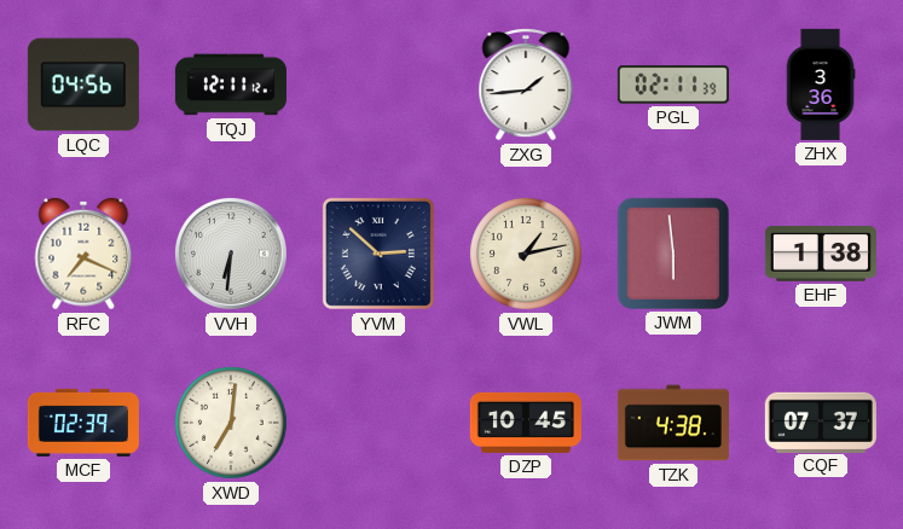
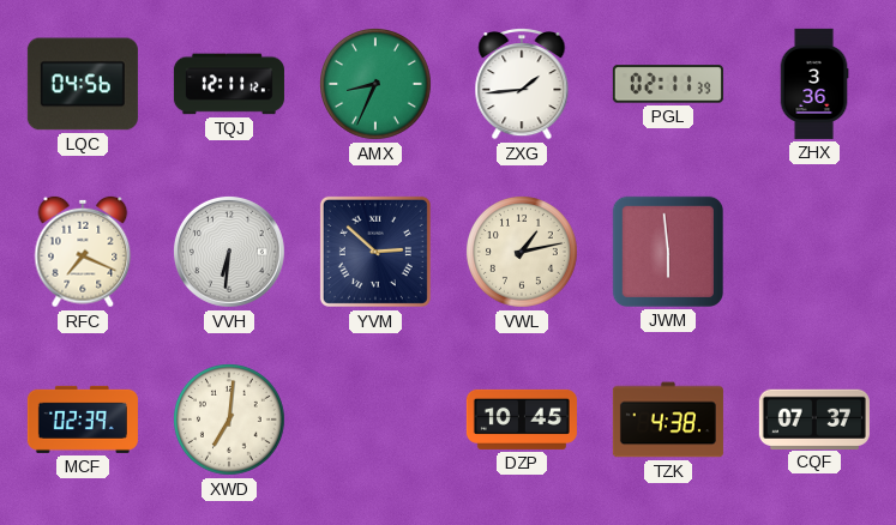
AMX: none -> 8:34
EHF: 1:38 -> none
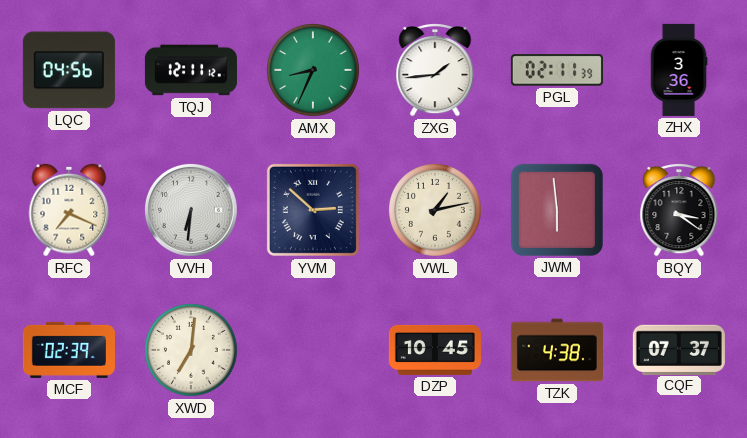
BQY: none -> 3:21
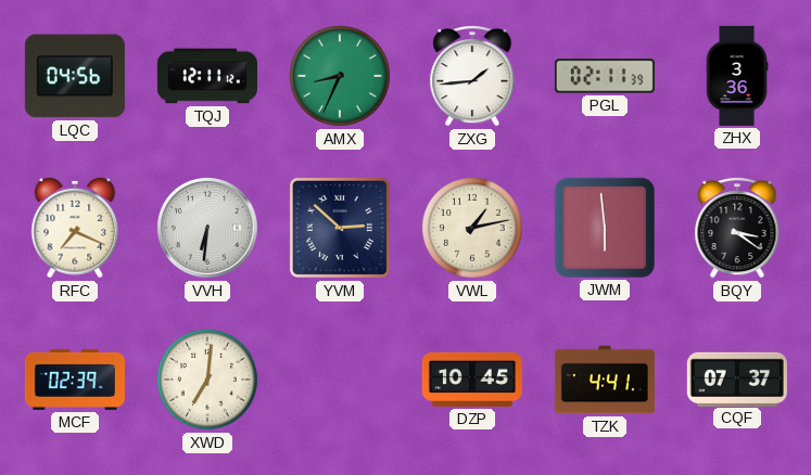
TZK: 4:38 -> 4:41
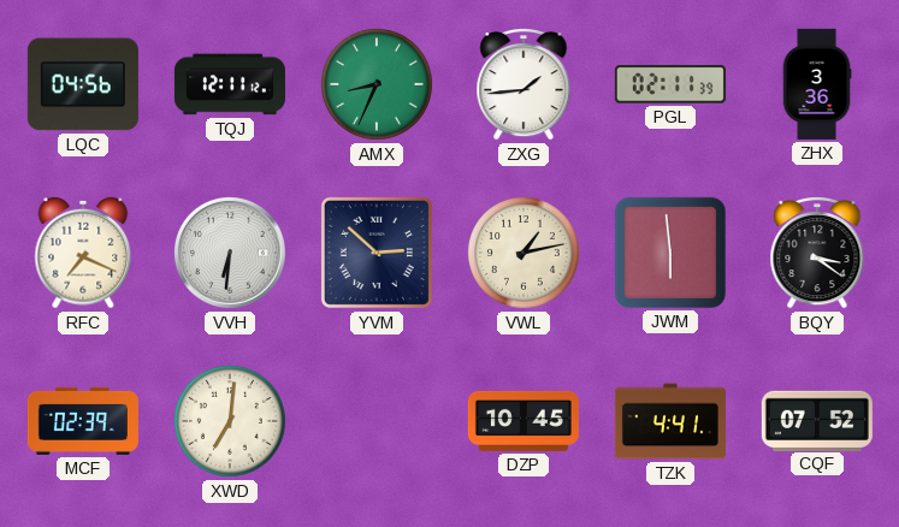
CQF: 07:37 -> 07:52
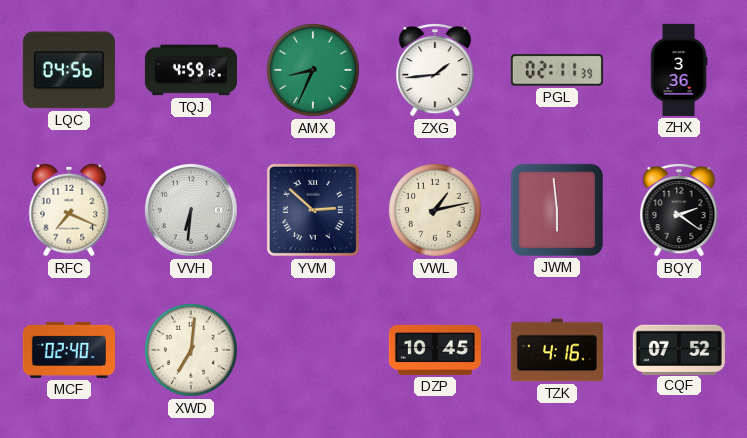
TQJ: 12:11 -> 4:59
BQY: 3:21 -> 2:21
MCF: 02:39 -> 02:40
TZK: 4:41 -> 4:16
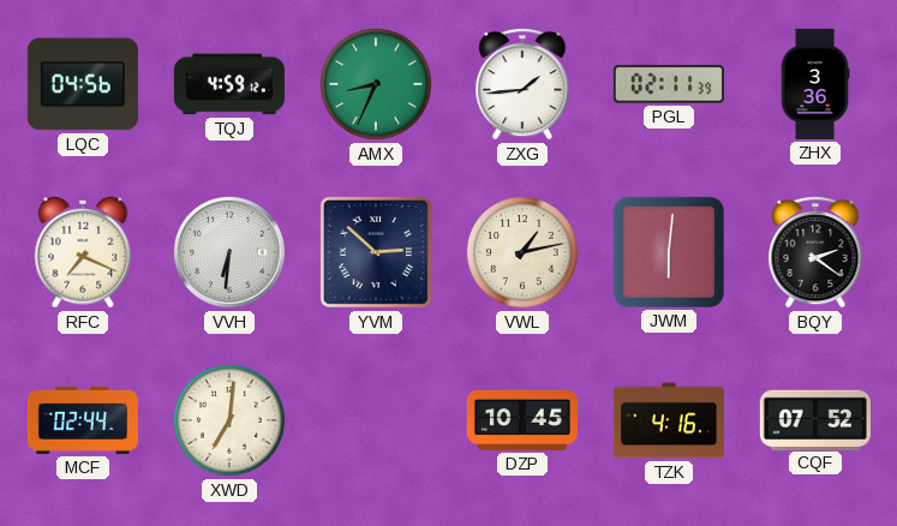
JWM: 5:59 -> 6:01
MCF: 02:40 -> 02:44
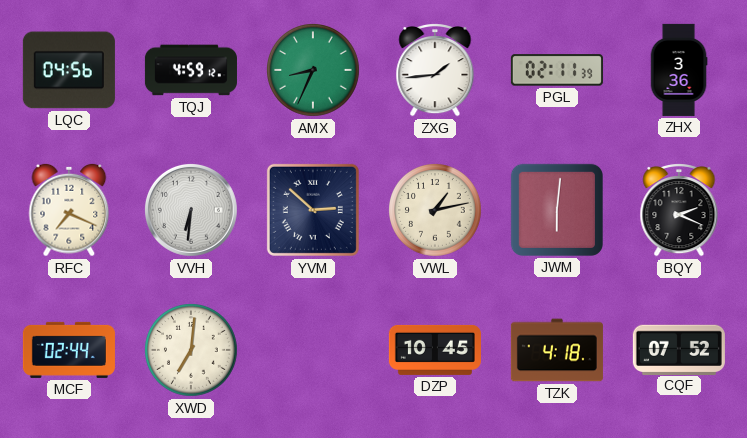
BQY: 2:21 -> 2:19
TZK: 4:16 -> 4:18
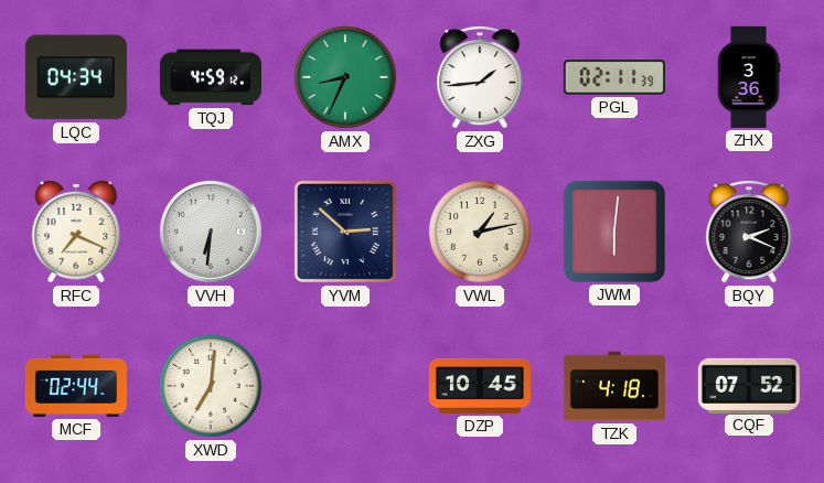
LQC: 04:56 -> 04:34
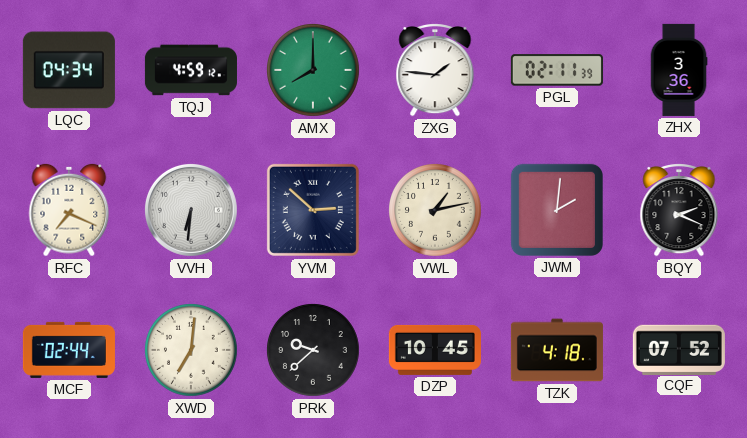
AMX: 8:34 -> 8:00
ZXG: 1:44 -> 1:46
JWM: 6:01 -> 2:01
PRK: none -> 9:38
